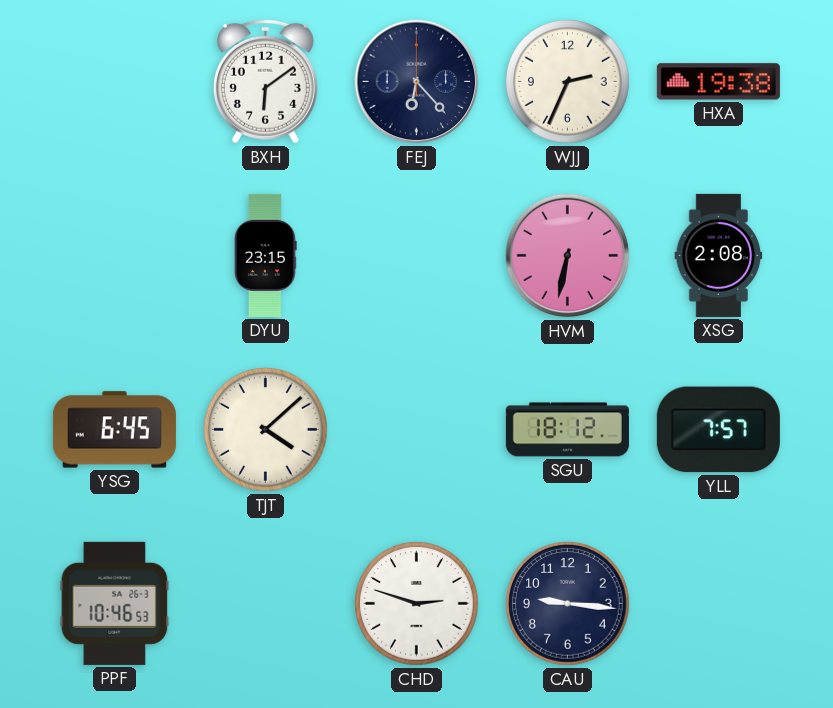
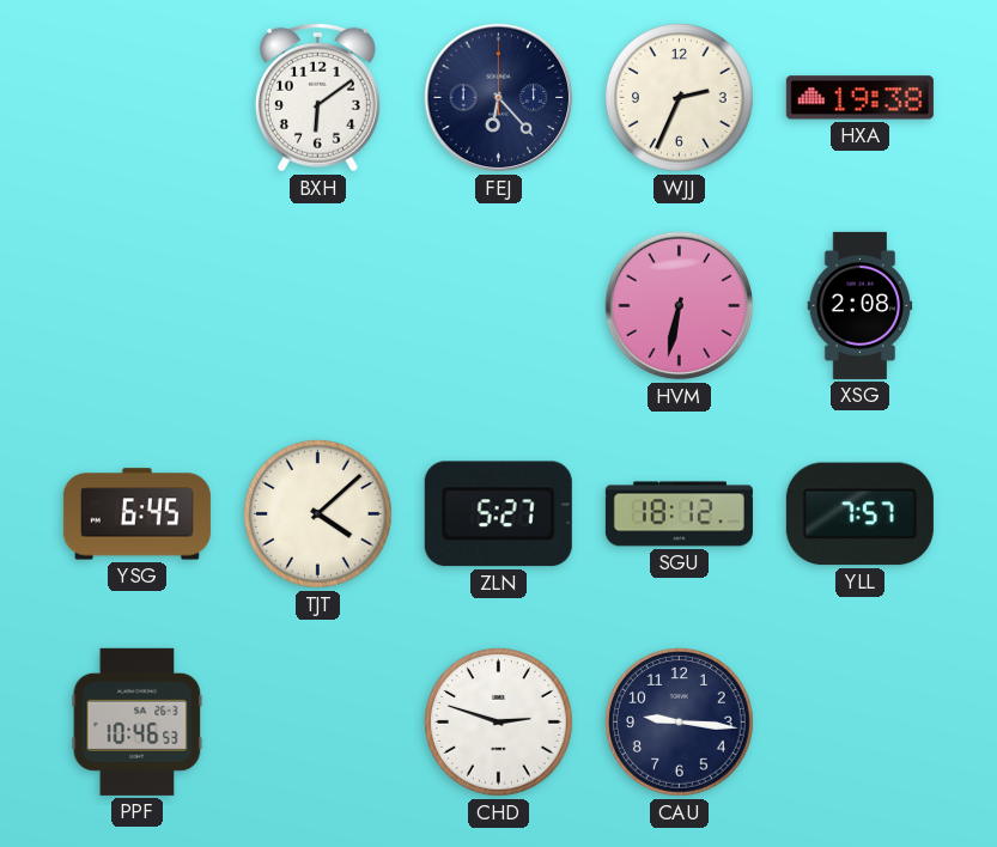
DYU: 23:15 -> none
ZLN: none -> 5:27
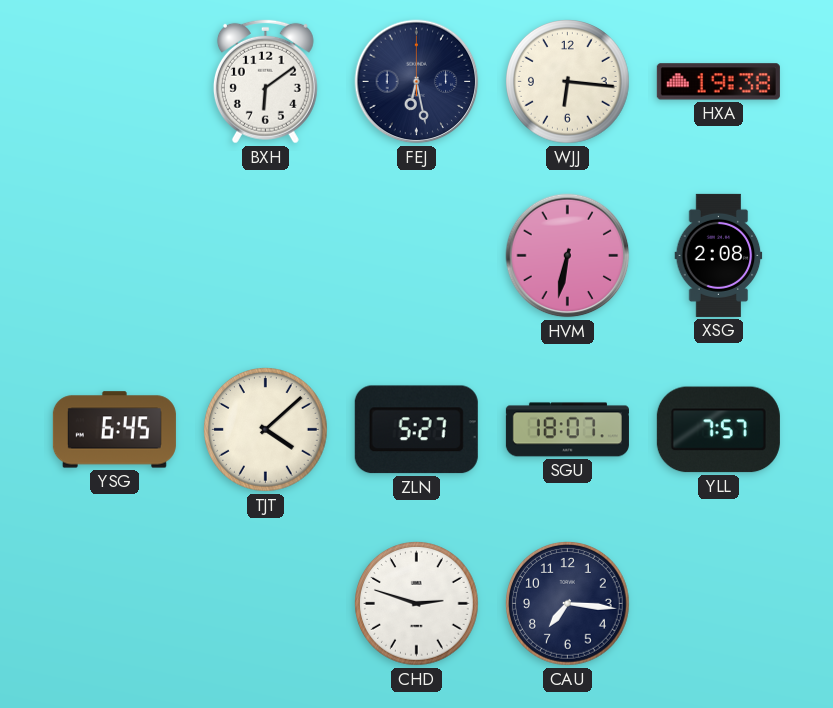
FEJ: 6:23 -> 6:28
WJJ: 2:34 -> 6:16
SGU: 18:12 -> 18:07
PPF: 10:46 -> none
CAU: 9:16 -> 7:16
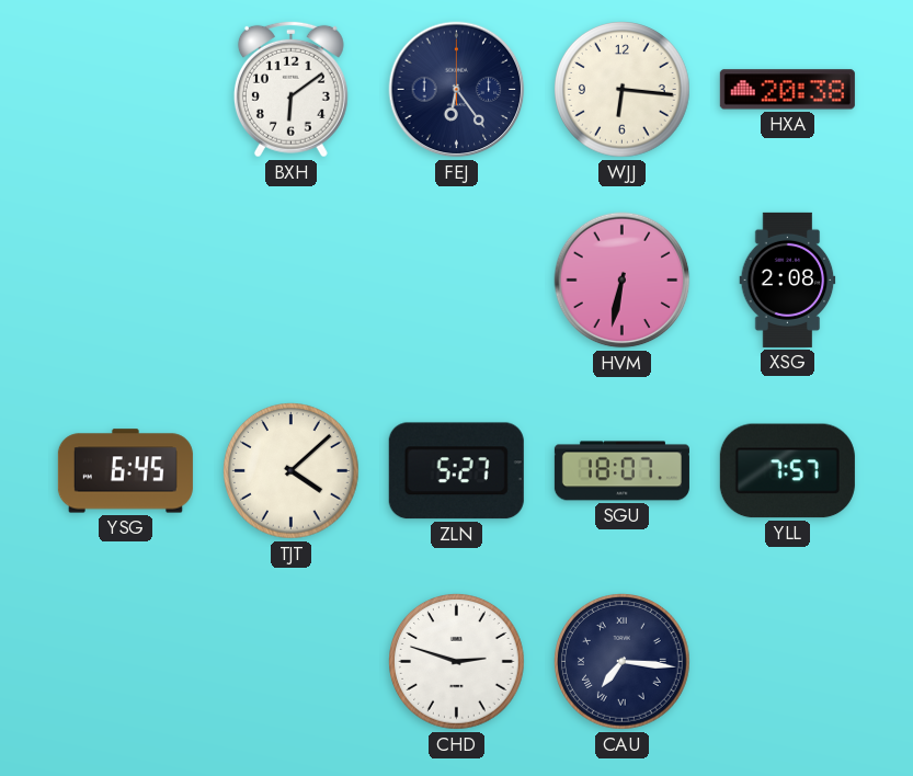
FEJ: 6:28 -> 6:24
HXA: 19:38 -> 20:38
CAU numerals: Arabic -> Roman
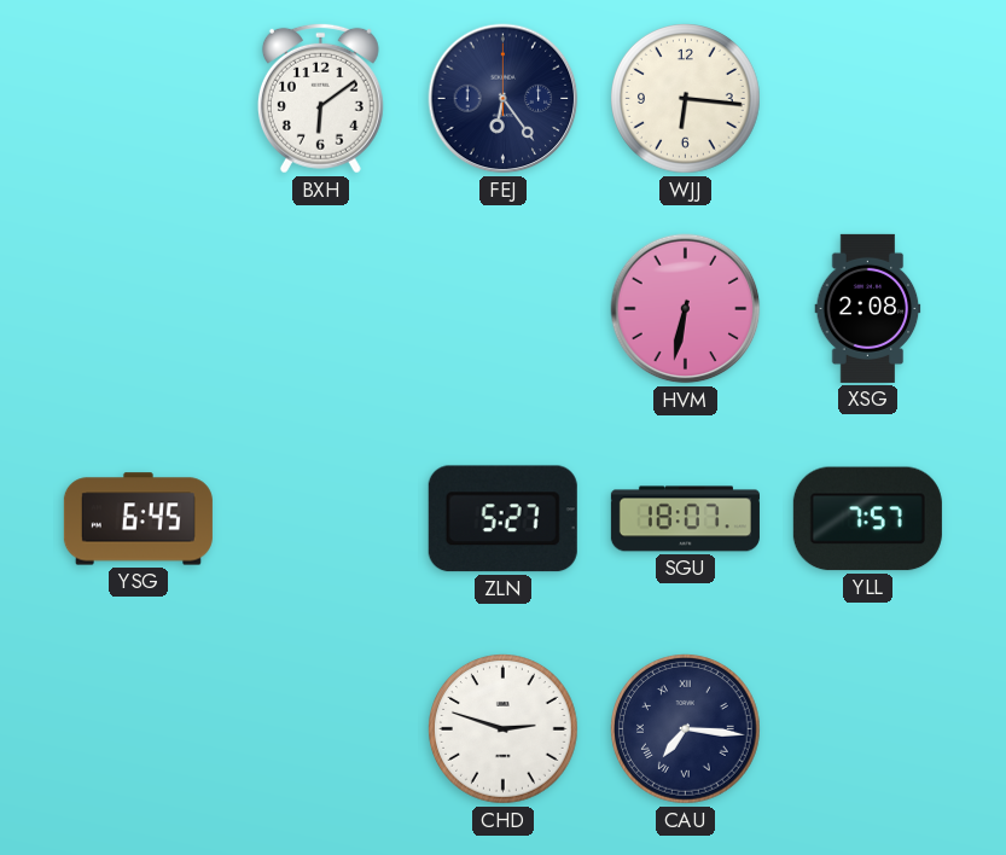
HXA: 20:38 -> none
TJT: 4:08 -> none
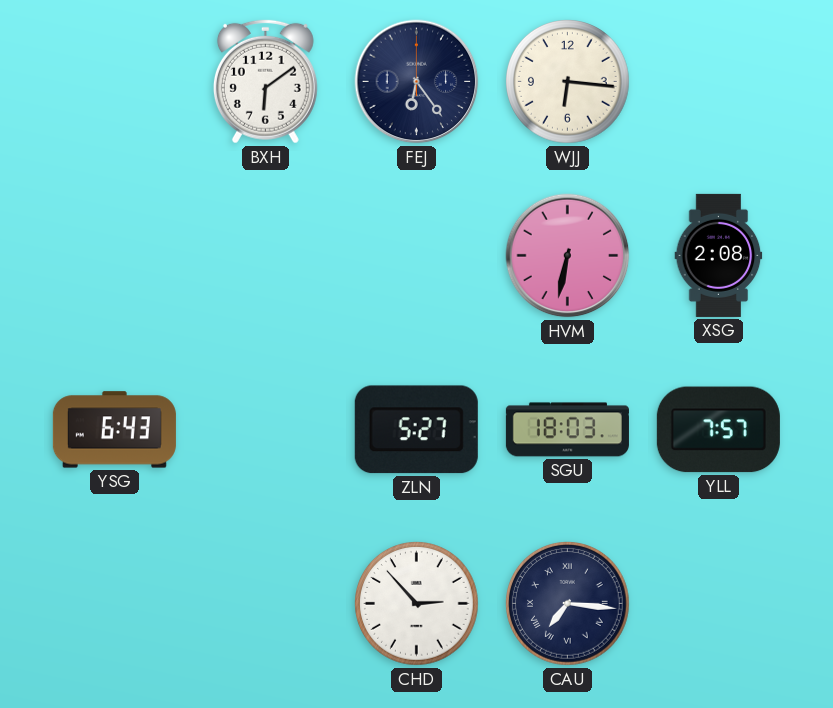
YSG: 6:45 -> 6:43
SGU: 18:07 -> 18:03
CHD: 2:48 -> 2:53
